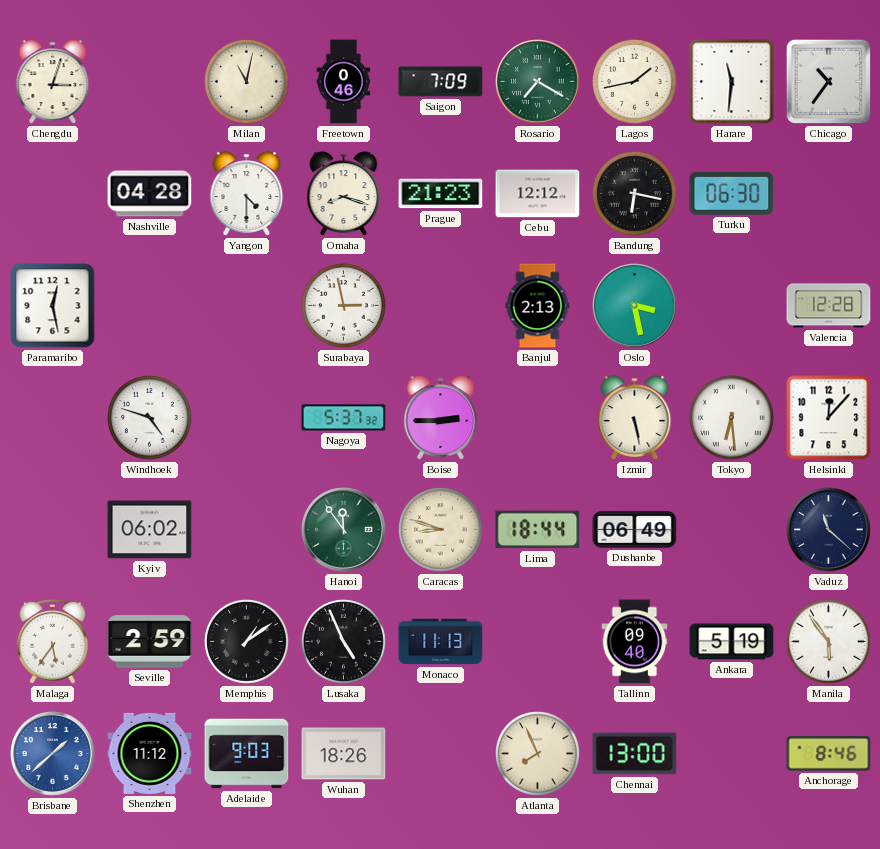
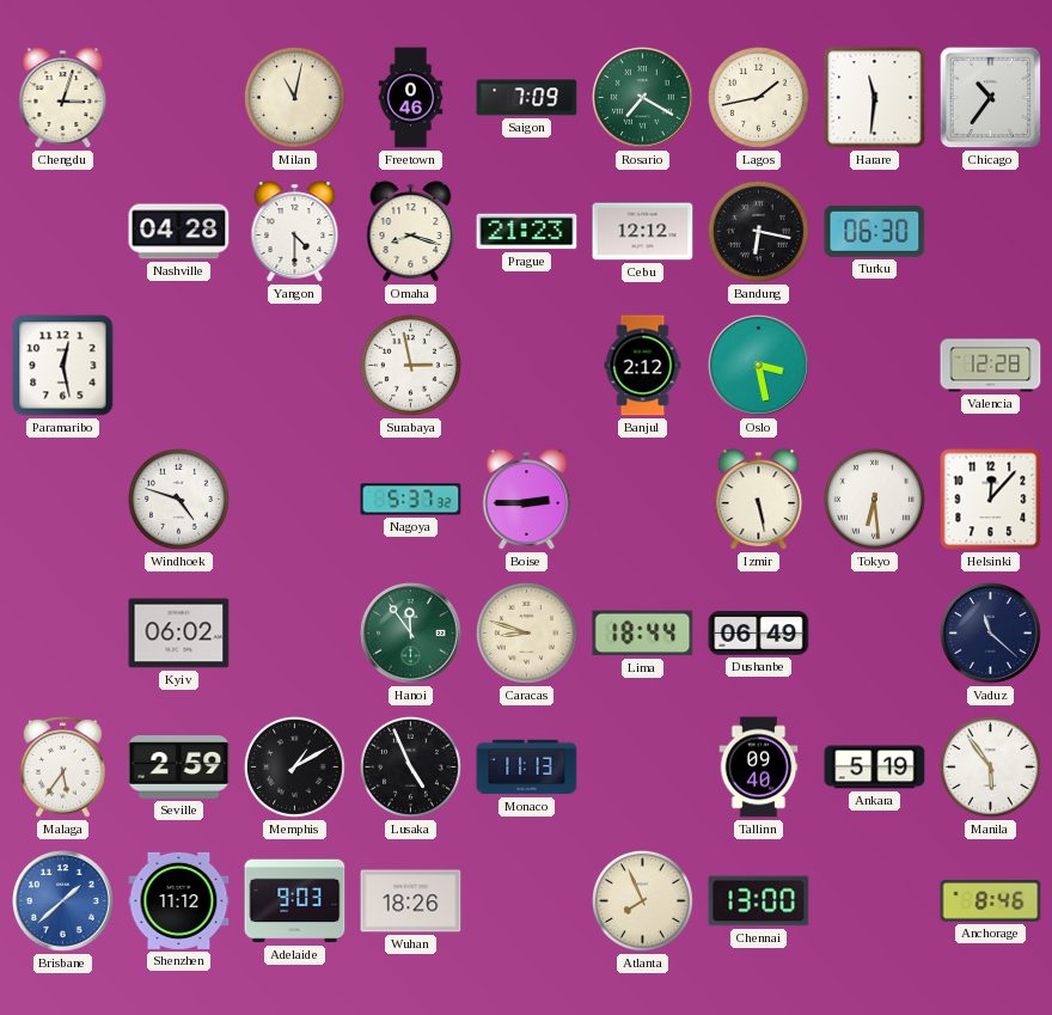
Banjul: 2:13 -> 2:12
Memphis: 1:09 -> 1:10
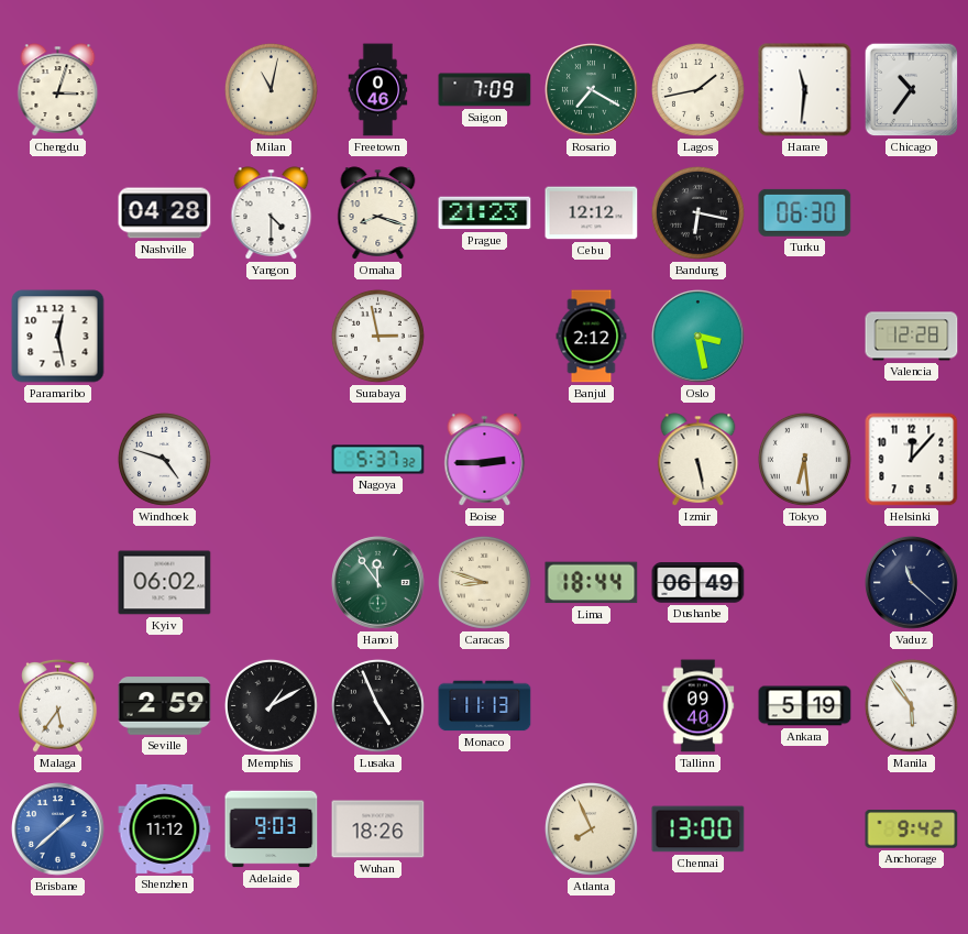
Anchorage: 8:46 -> 9:42
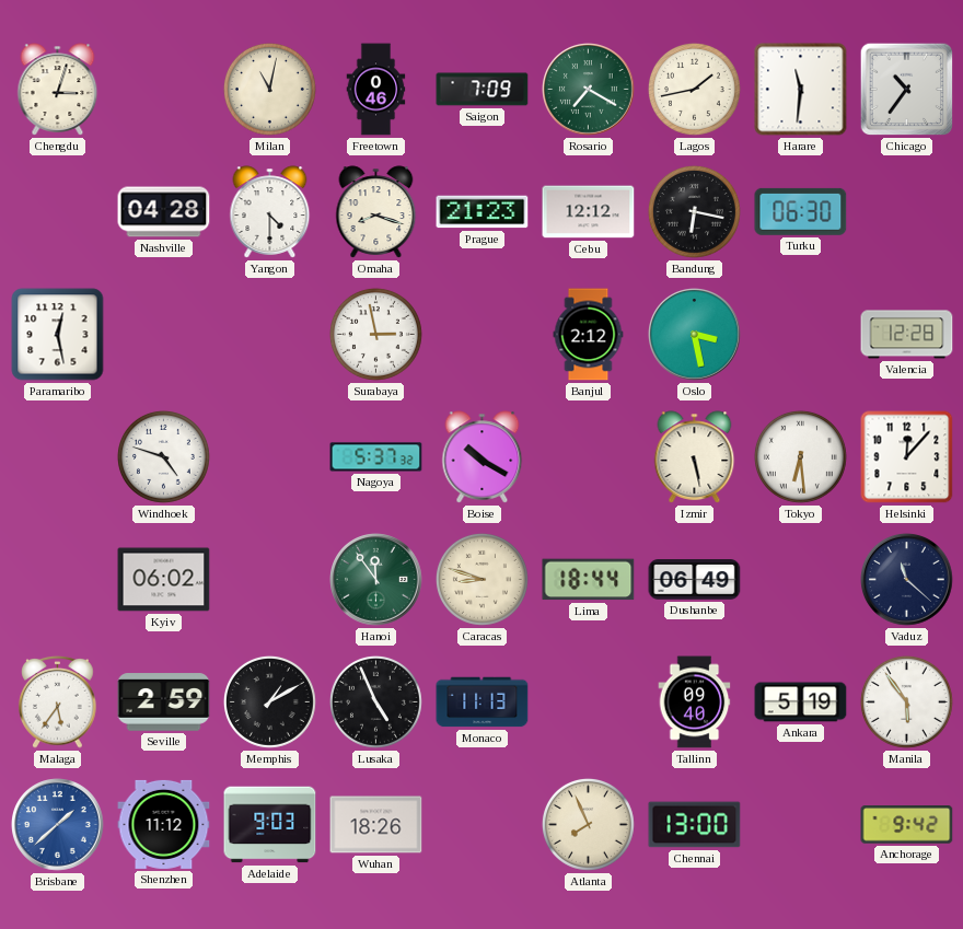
Boise: 2:45 -> 10:20
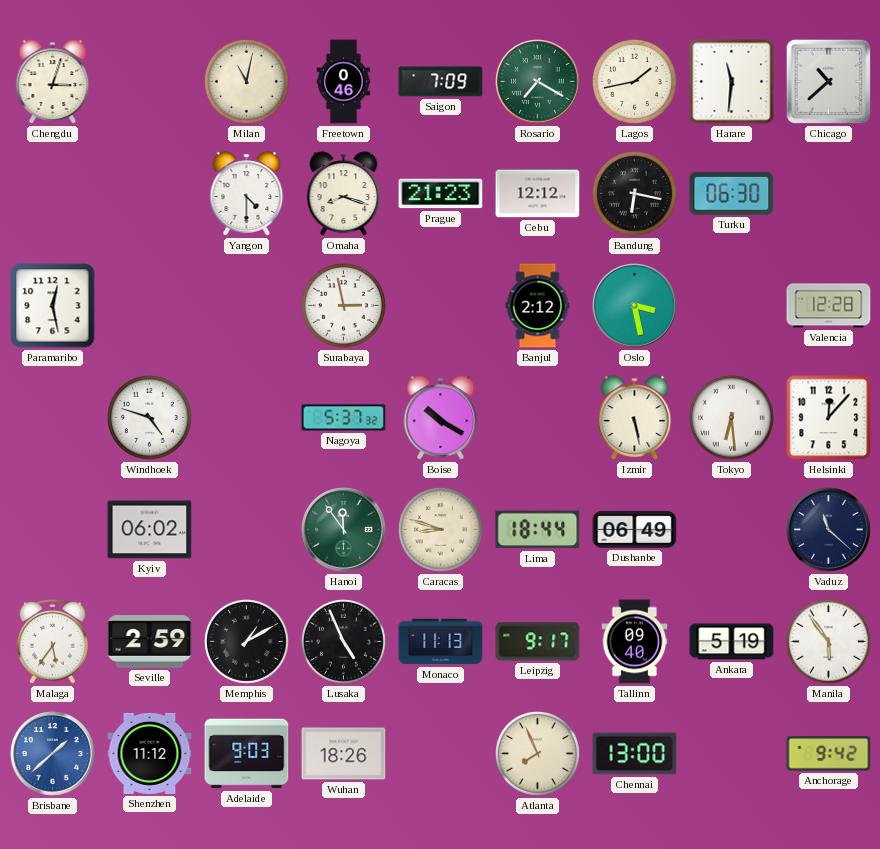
Chicago: 10:36 -> 10:38
Nashville: 04:28 -> none
Leipzig: none -> 9:17
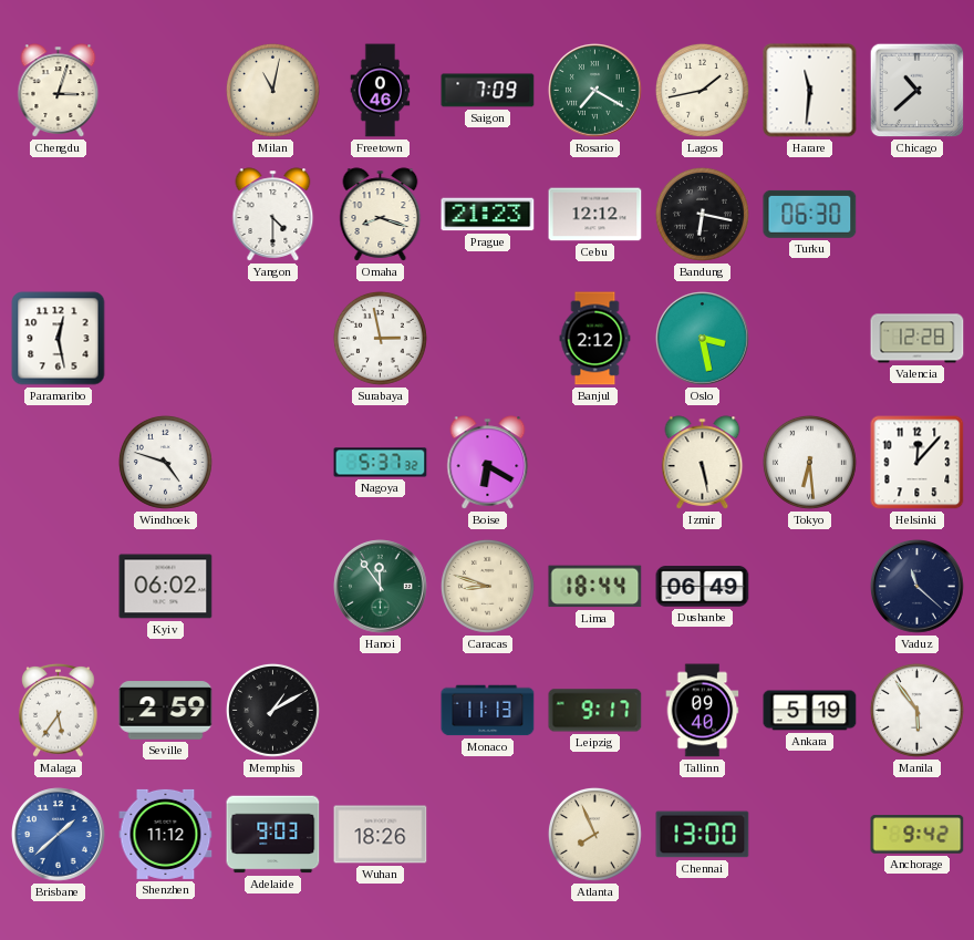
Boise: 10:20 -> 6:20
Lusaka: 4:56 -> none
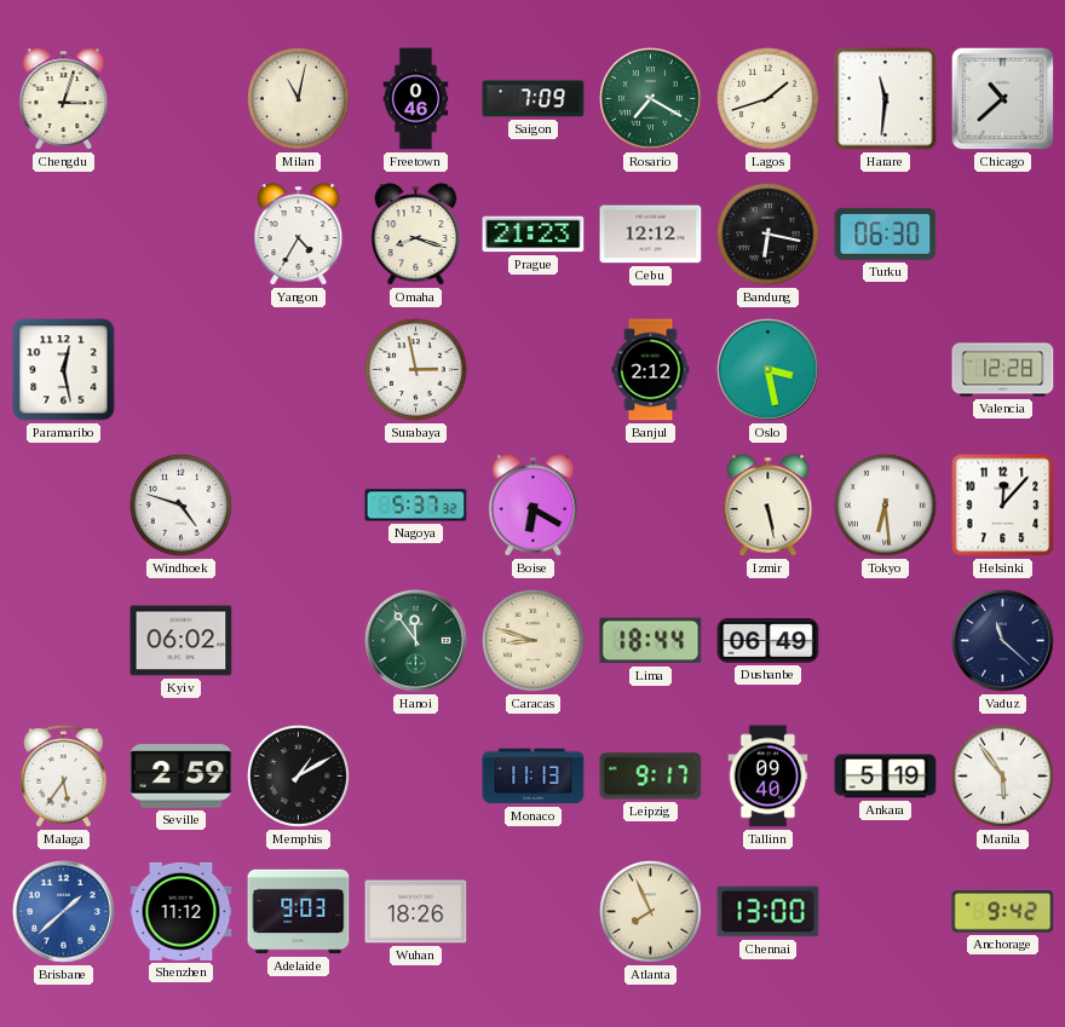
Lagos: 1:43 -> 1:42
Yangon: 4:30 -> 4:35
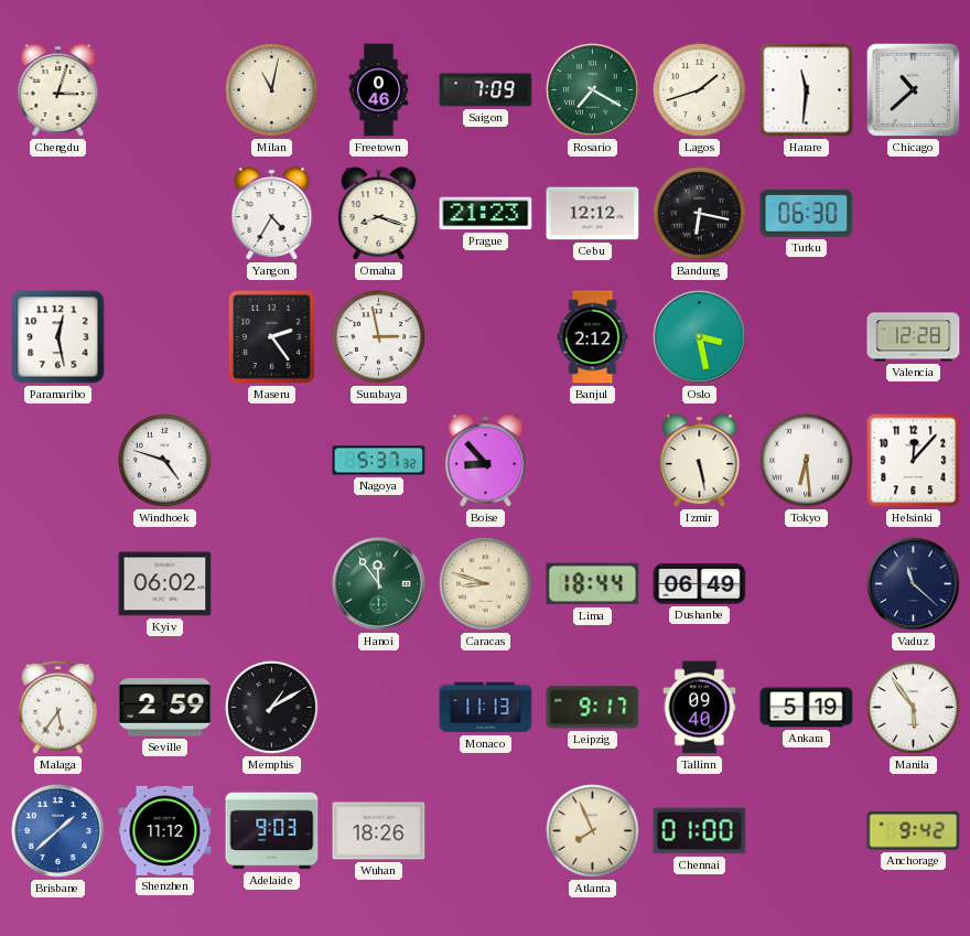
Maseru: none -> 2:24
Boise: 6:20 -> 8:53
Chennai: 13:00 -> 01:00
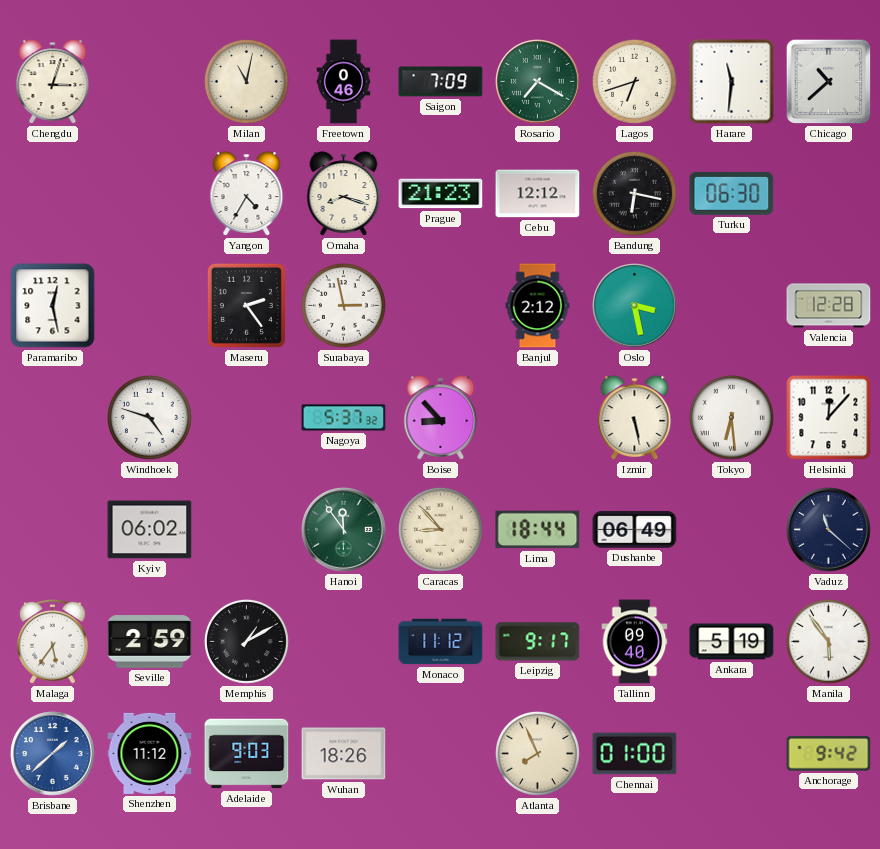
Lagos: 1:42 -> 6:42
Caracas: 8:48 -> 8:53
Monaco: 11:13 -> 11:12
